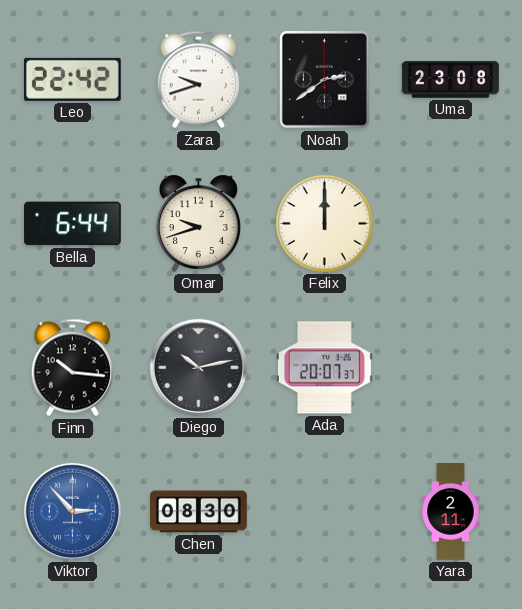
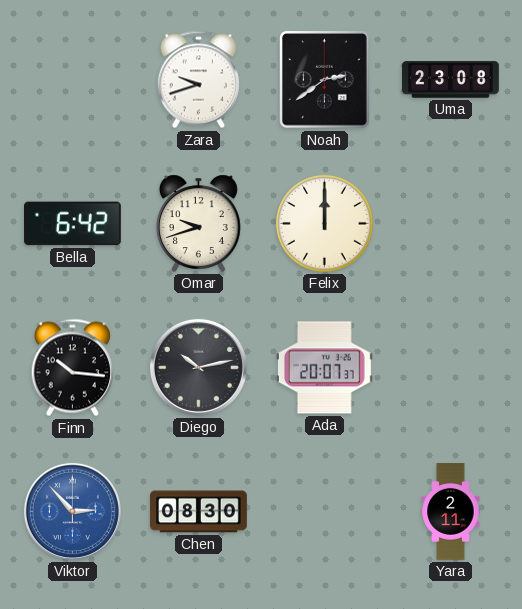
Leo: 22:42 -> none
Bella: 6:44 -> 6:42
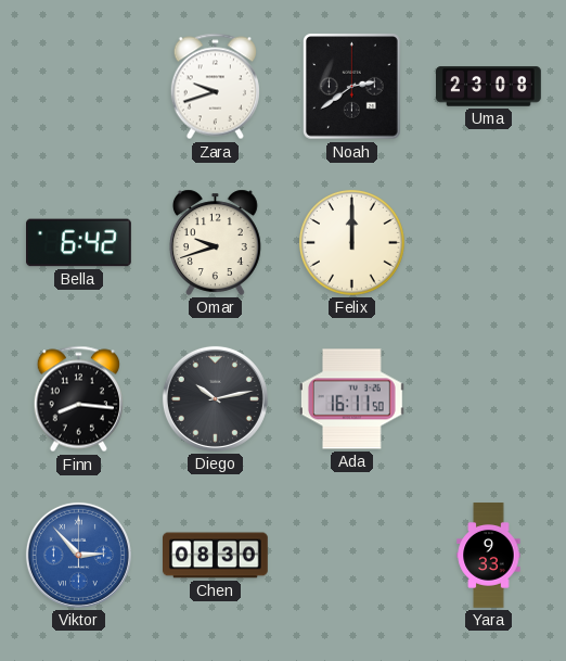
Finn: 10:16 -> 8:16
Ada: 20:07 -> 16:11
Yara: 2:11 -> 9:33
